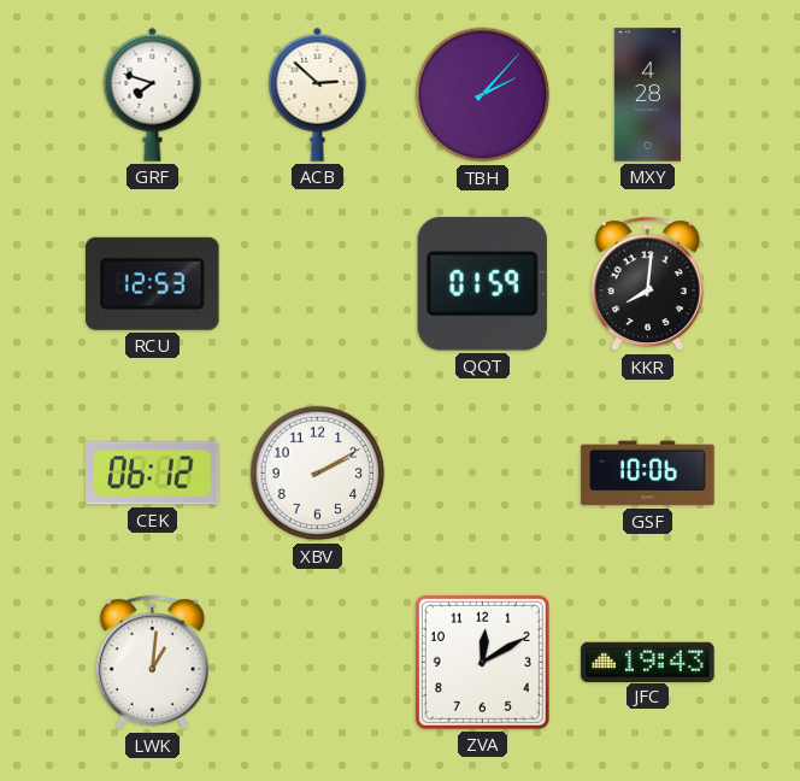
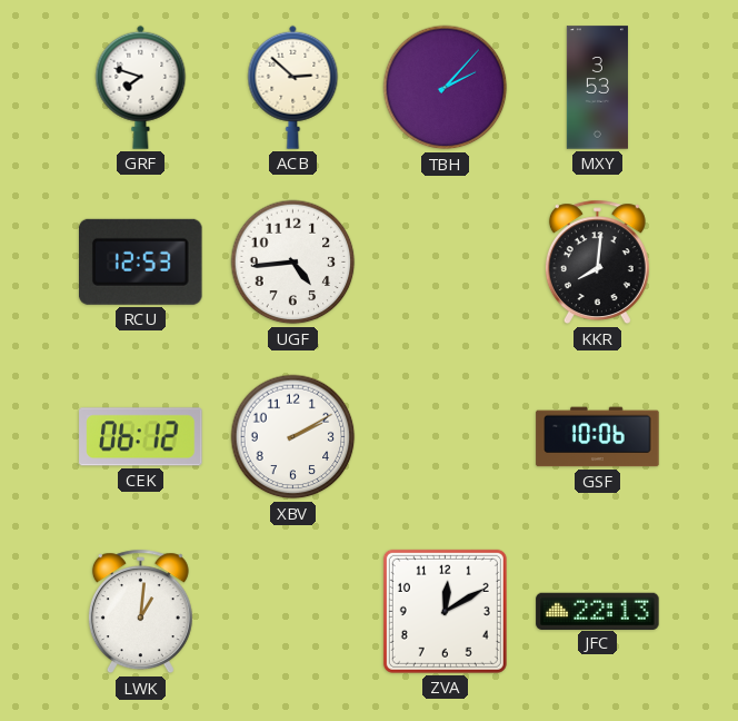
MXY: 4:28 -> 3:53
UGF: none -> 4:44
QQT: 01:59 -> none
JFC: 19:43 -> 22:13
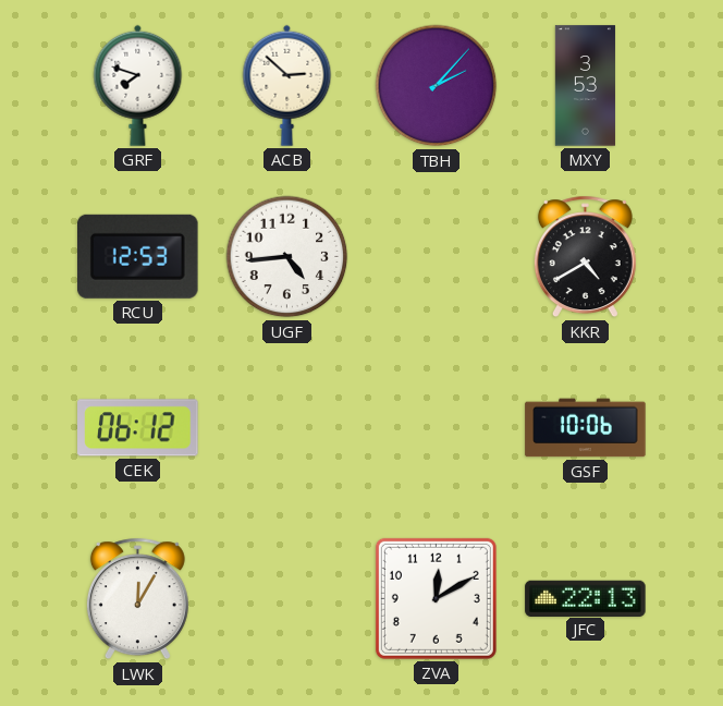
KKR: 8:01 -> 4:40
XBV: 2:10 -> none
LWK: 1:01 -> 12:05
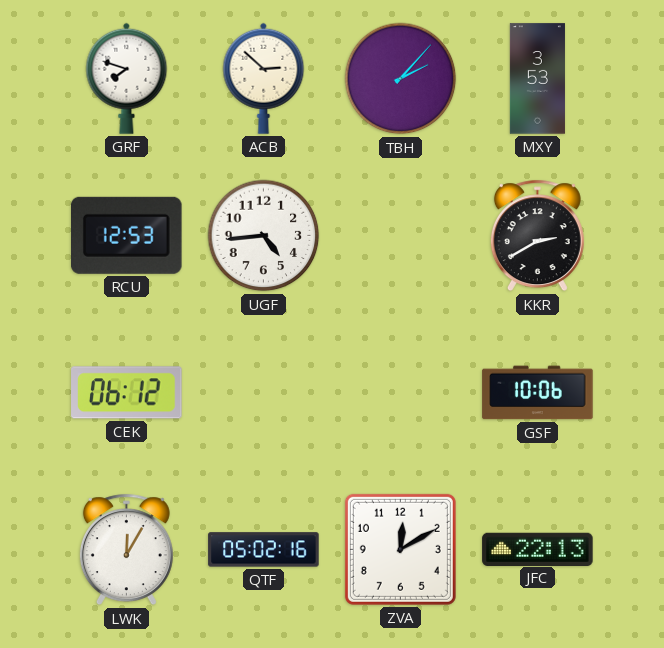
KKR: 4:40 -> 2:40
QTF: none -> 05:02
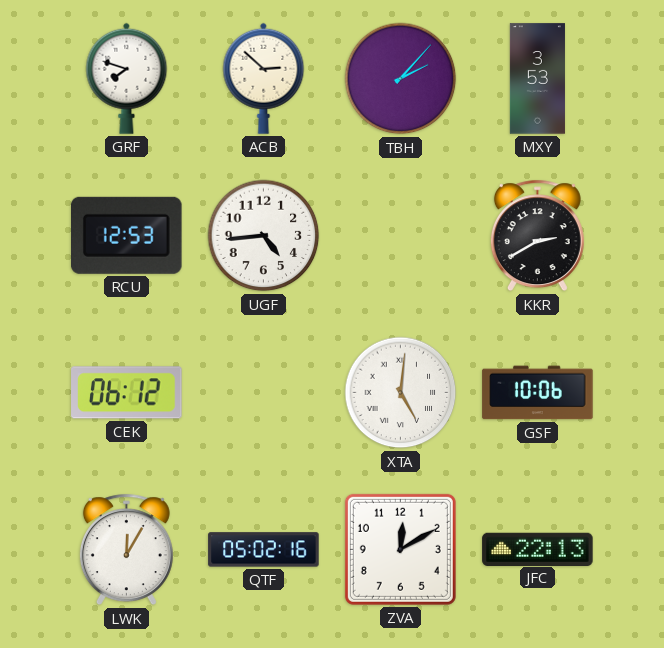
XTA: none -> 5:01
